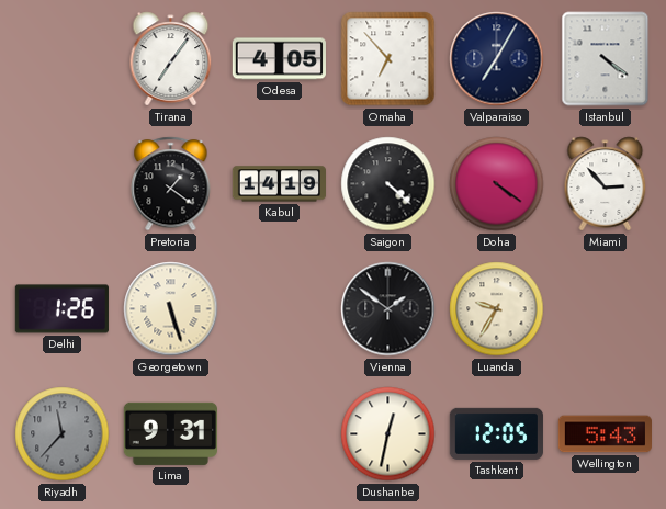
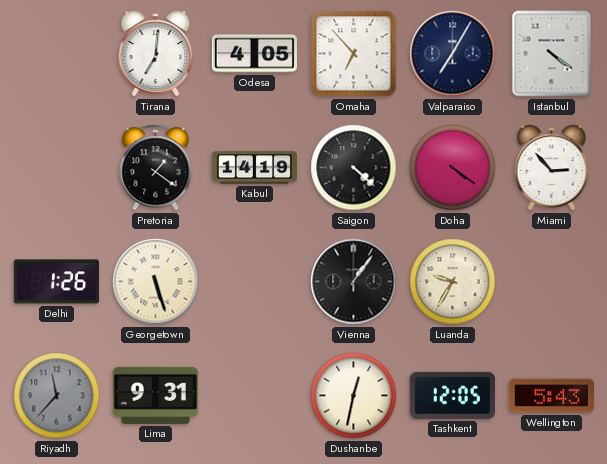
Tirana: 7:06 -> 7:01
Vienna: 1:51 -> 1:06
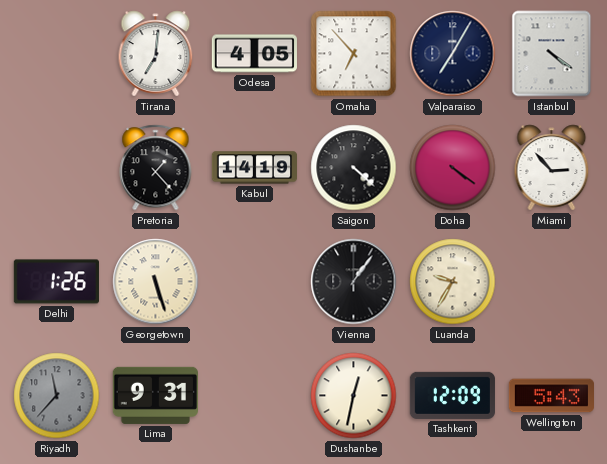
Pretoria: 1:21 -> 1:23
Tashkent: 12:05 -> 12:09
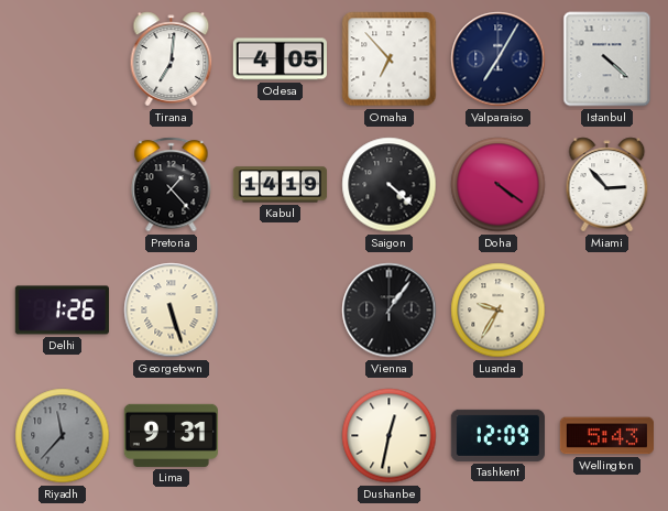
Istanbul: 4:21 -> 4:22
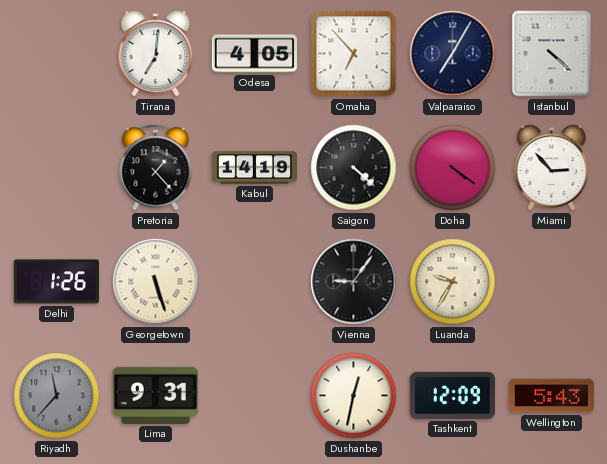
Vienna: 1:06 -> 9:06
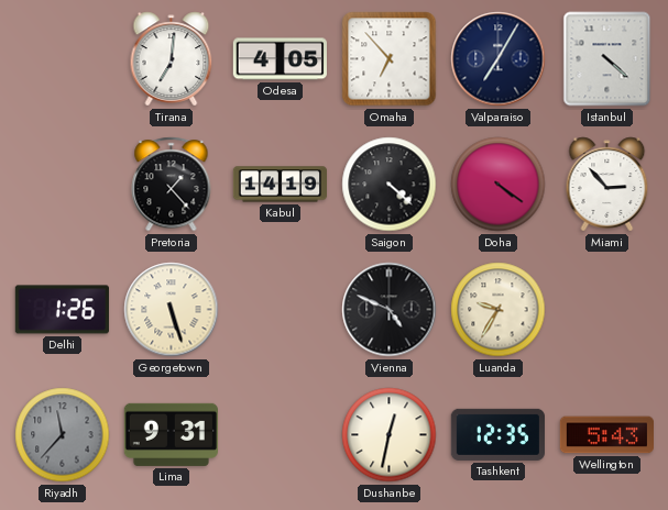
Vienna: 9:06 -> 4:49
Tashkent: 12:09 -> 12:35
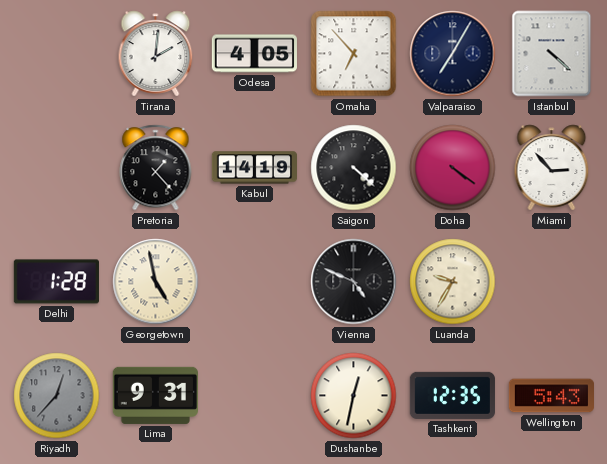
Tirana: 7:01 -> 2:01
Delhi: 1:26 -> 1:28
Georgetown: 5:27 -> 4:58
Riyadh: 11:37 -> 12:37
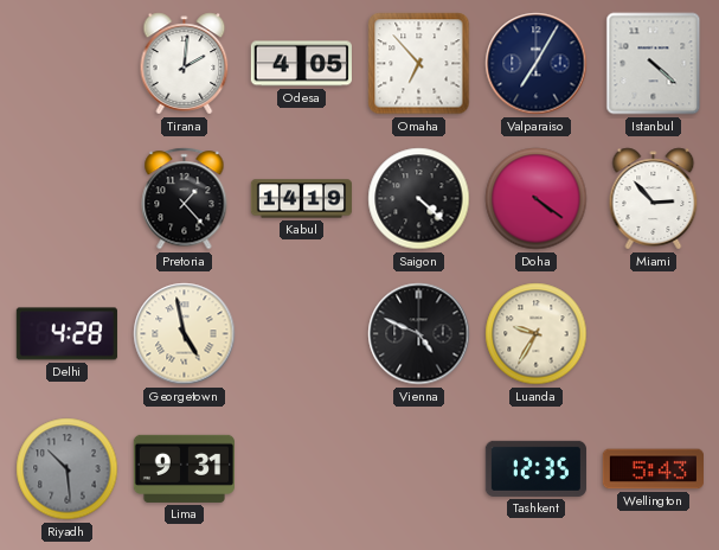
Delhi: 1:28 -> 4:28
Riyadh: 12:37 -> 10:29
Dushanbe: 12:32 -> none
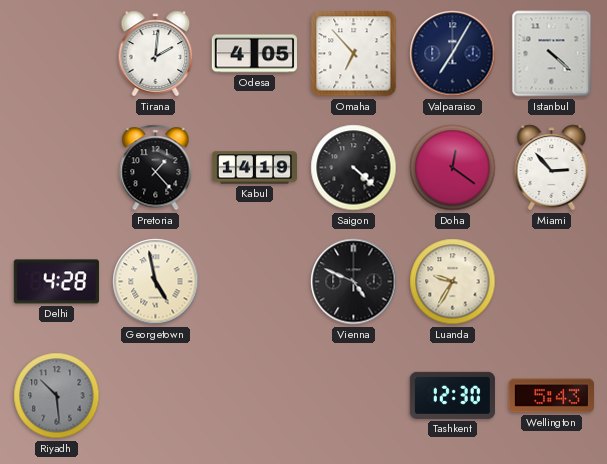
Doha: 4:21 -> 12:21
Lima: 9:31 -> none
Tashkent: 12:35 -> 12:30
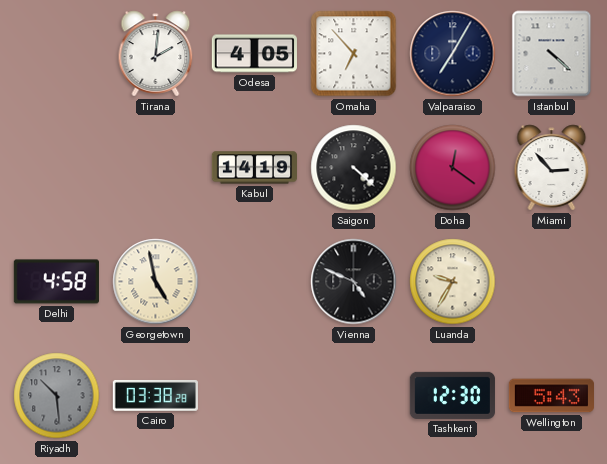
Pretoria: 1:23 -> none
Delhi: 4:28 -> 4:58
Cairo: none -> 03:38
